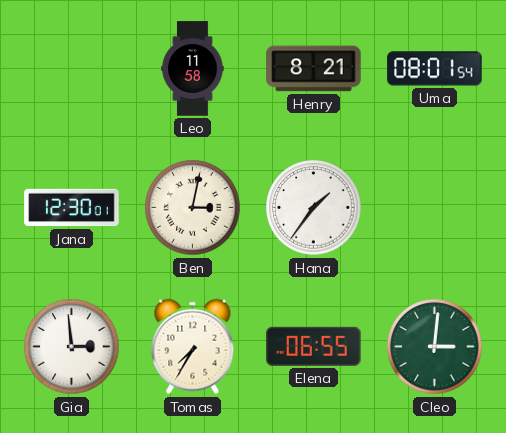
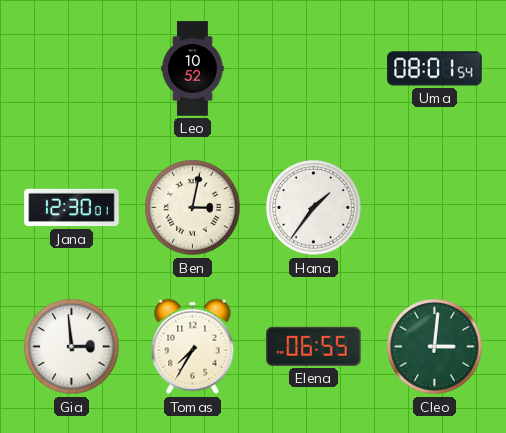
Leo: 11:58 -> 10:52
Henry: 8:21 -> none
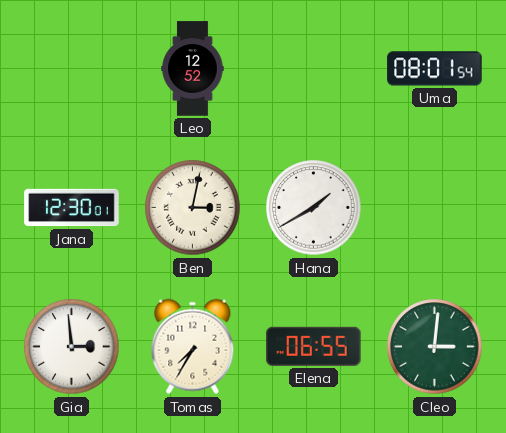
Leo: 10:52 -> 12:52
Hana: 1:36 -> 1:40
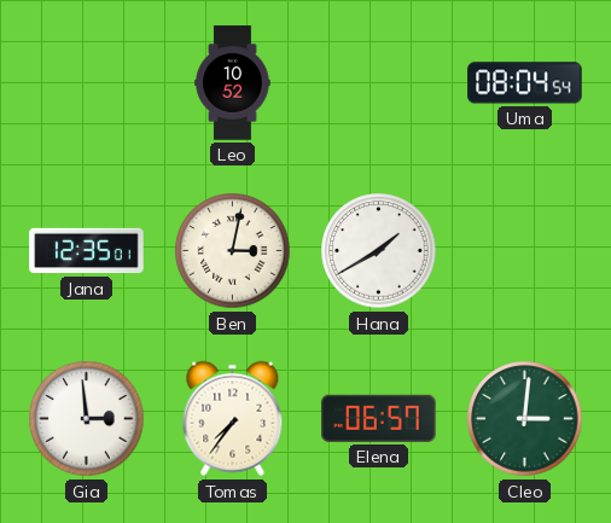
Leo: 12:52 -> 10:52
Uma: 08:01 -> 08:04
Jana: 12:30 -> 12:35
Tomas: 7:35 -> 7:36
Elena: 06:55 -> 06:57
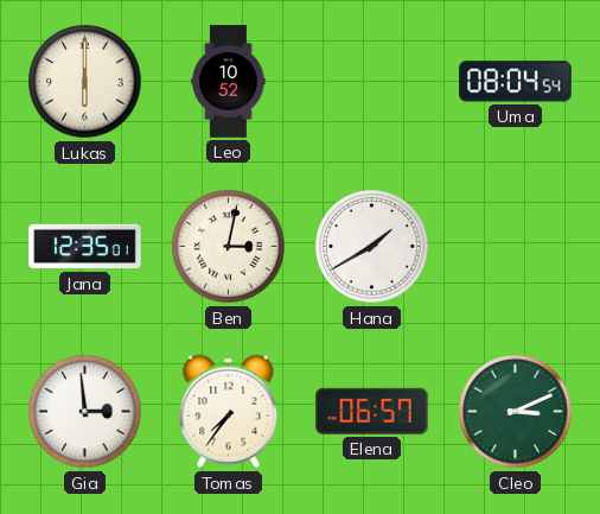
Lukas: none -> 6:00
Cleo: 3:01 -> 3:11
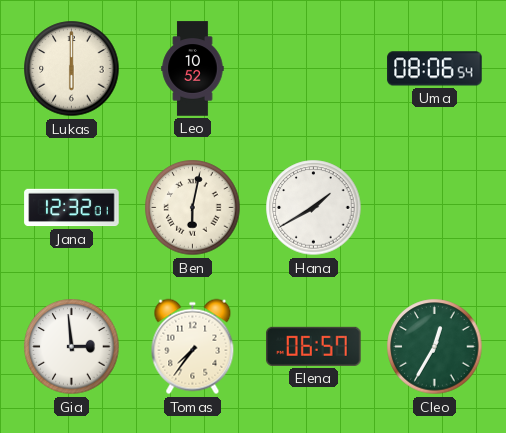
Uma: 08:04 -> 08:06
Jana: 12:35 -> 12:32
Ben: 3:02 -> 6:02
Cleo: 3:11 -> 12:35
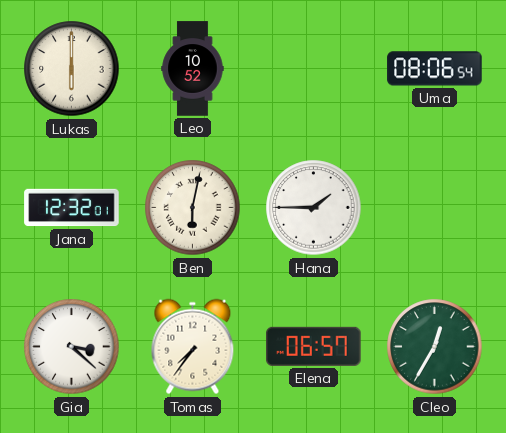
Hana: 1:40 -> 1:45
Gia: 2:59 -> 3:22
